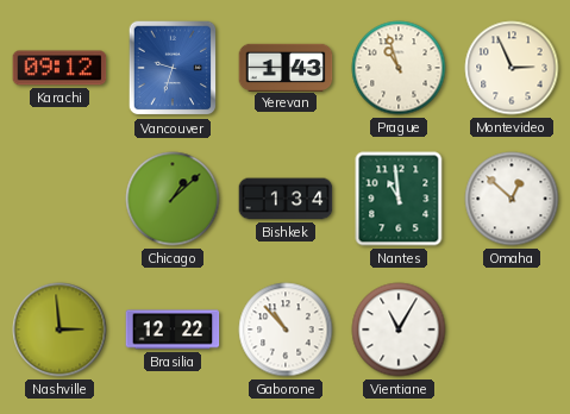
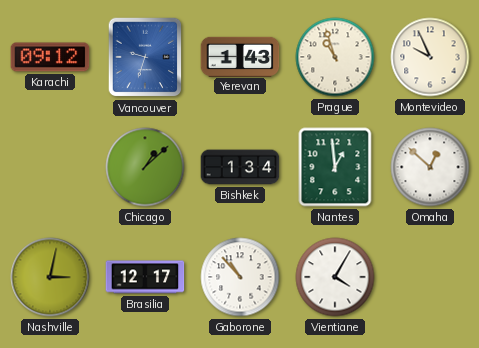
Montevideo: 2:56 -> 9:56
Nantes: 10:59 -> 12:59
Nashville: 2:59 -> 3:02
Brasilia: 12:22 -> 12:17
Vientiane: 11:05 -> 4:05
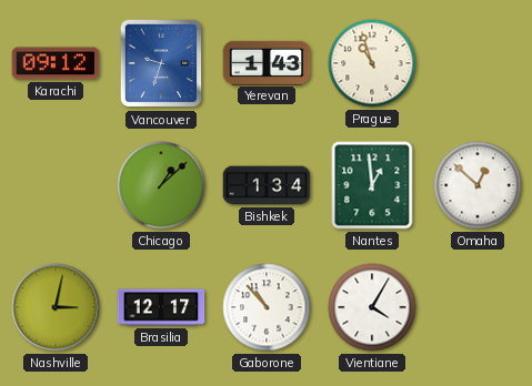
Montevideo: 9:56 -> none
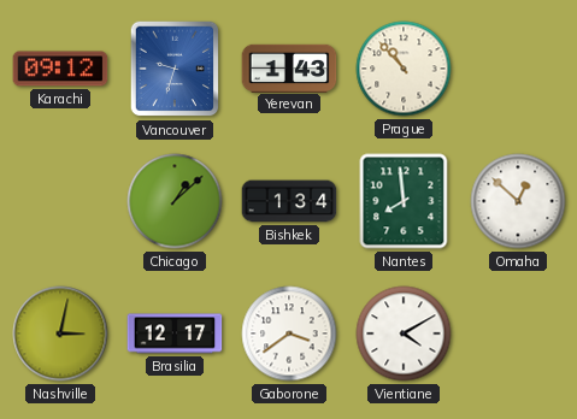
Prague: 10:57 -> 10:53
Nantes: 12:59 -> 7:59
Gaborone: 10:53 -> 3:39
Vientiane: 4:05 -> 4:10
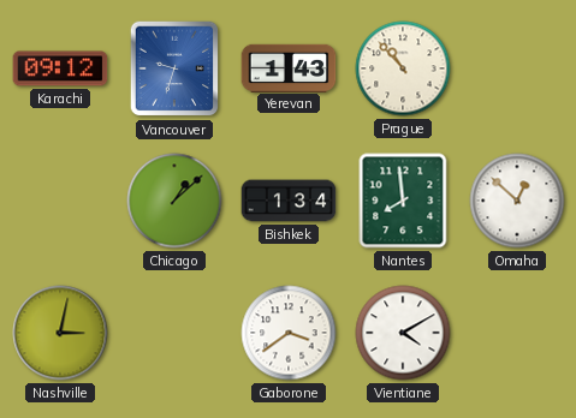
Brasilia: 12:17 -> none
